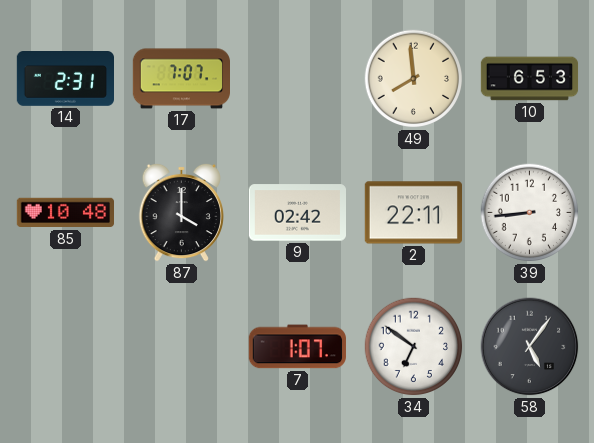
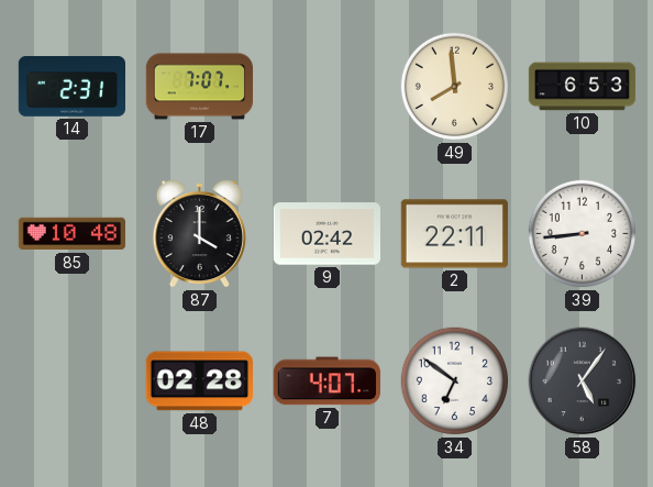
48: none -> 02:28
7: 1:07 -> 4:07
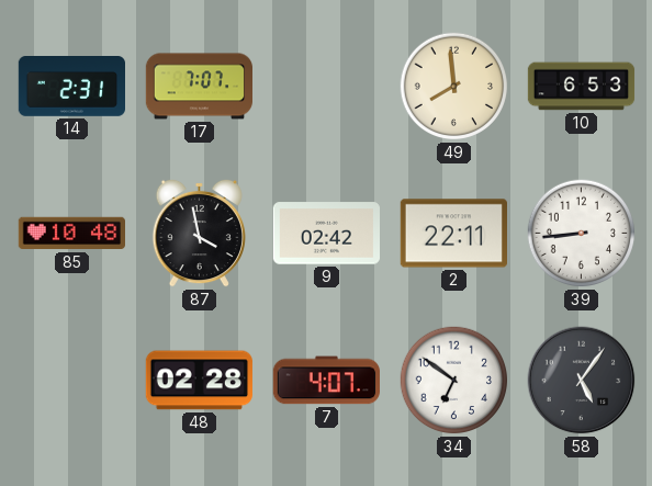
87: 4:00 -> 3:58
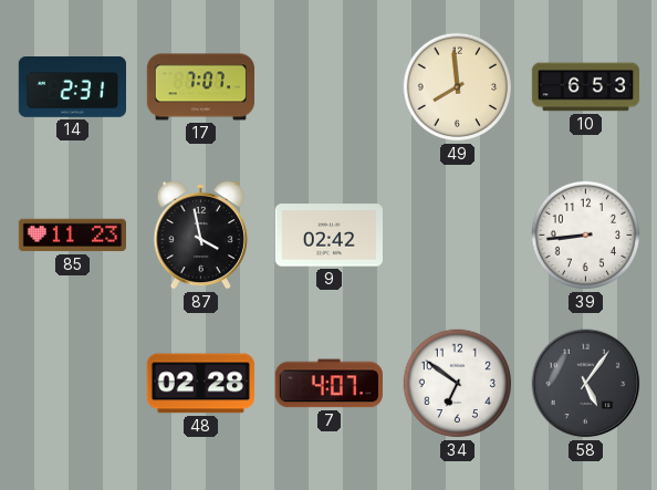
85: 10:48 -> 11:23
2: 22:11 -> none
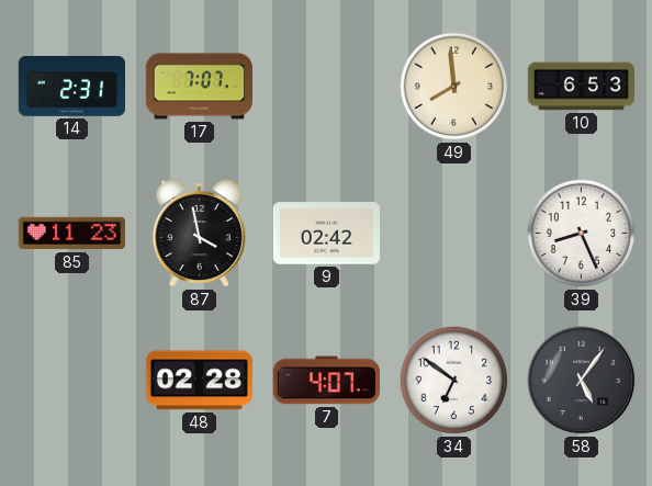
39: 8:44 -> 8:26
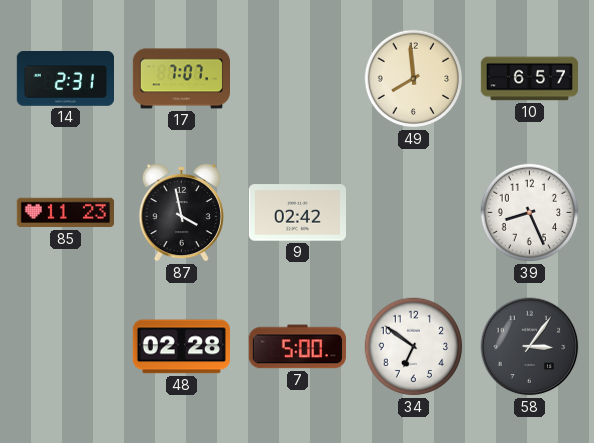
10: 6:53 -> 6:57
7: 4:07 -> 5:00
58: 5:06 -> 3:06
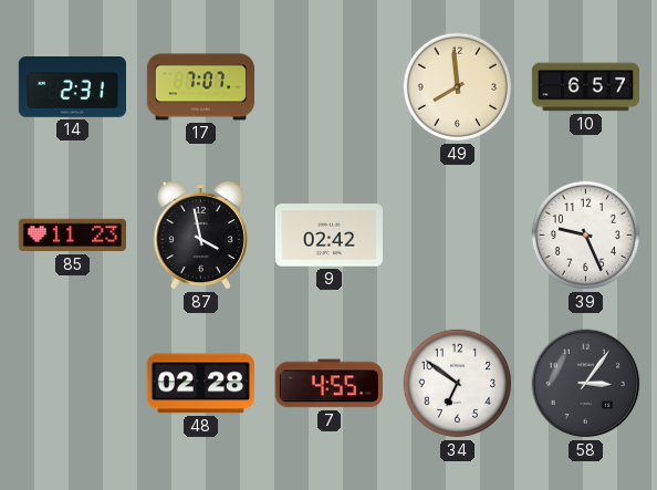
39: 8:26 -> 9:26
7: 5:00 -> 4:55
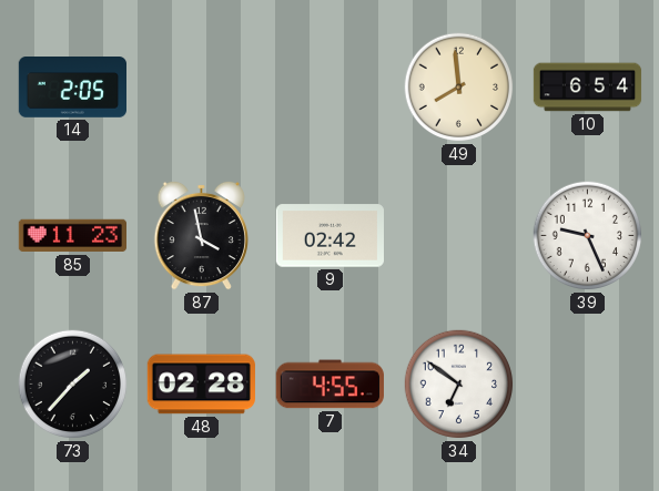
14: 2:31 -> 2:05
17: 7:07 -> none
10: 6:57 -> 6:54
73: none -> 1:37
58: 3:06 -> none
